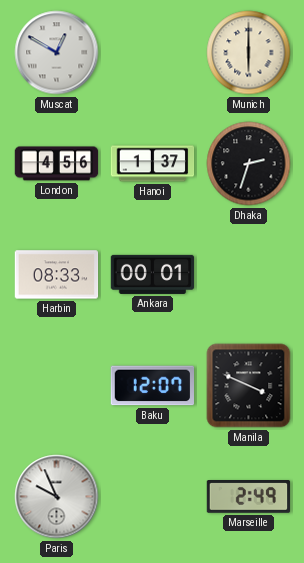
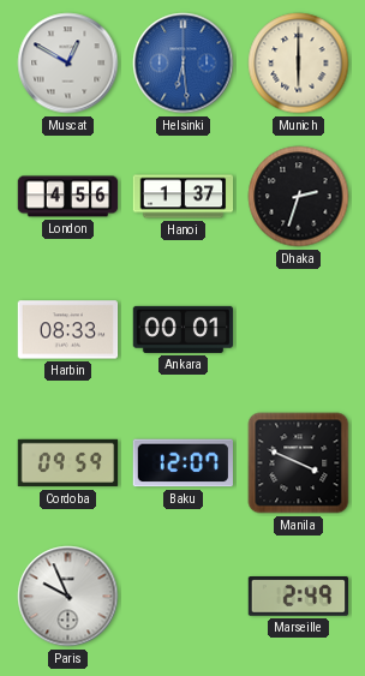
Helsinki: none -> 6:29
Cordoba: none -> 09:59
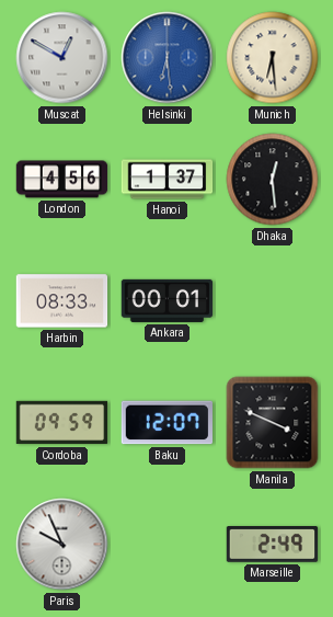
Munich: 6:00 -> 6:29
Dhaka: 2:33 -> 12:29
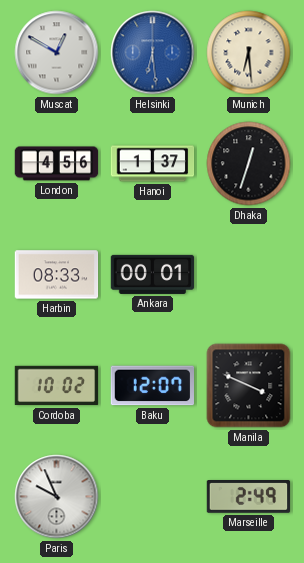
Dhaka: 12:29 -> 12:33
Cordoba: 09:59 -> 10:02
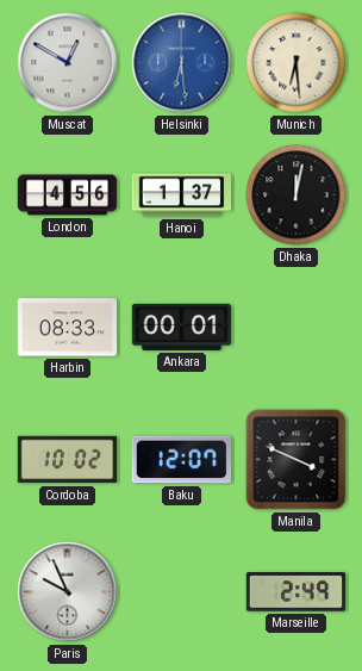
Dhaka: 12:33 -> 12:02
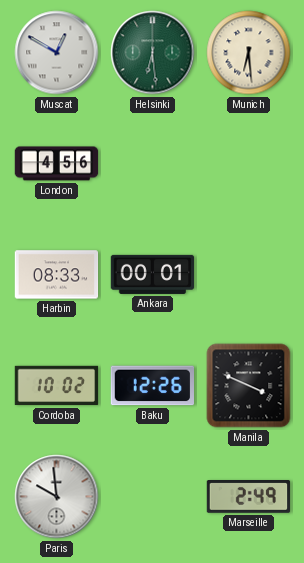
Helsinki dial: blue -> green
Hanoi: 1:37 -> none
Dhaka: 12:02 -> none
Baku: 12:07 -> 12:26
Paris: 9:56 -> 9:59
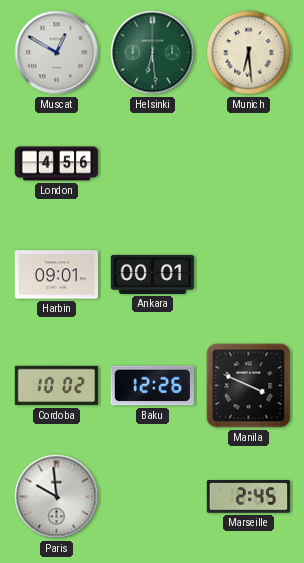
Harbin: 08:33 -> 09:01
Marseille: 2:49 -> 2:45
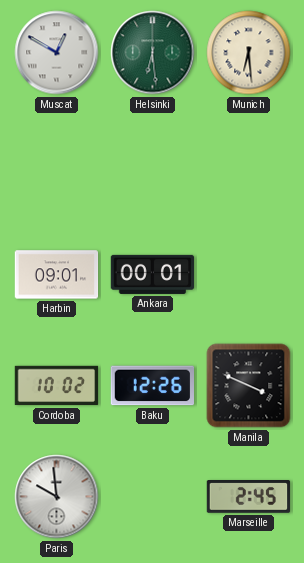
London: 4:56 -> none
